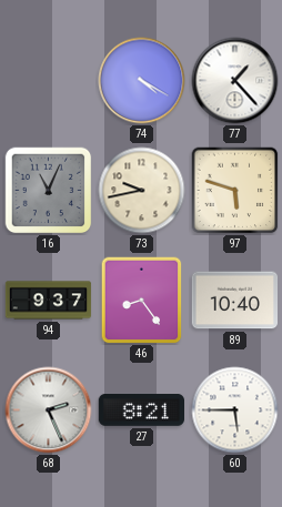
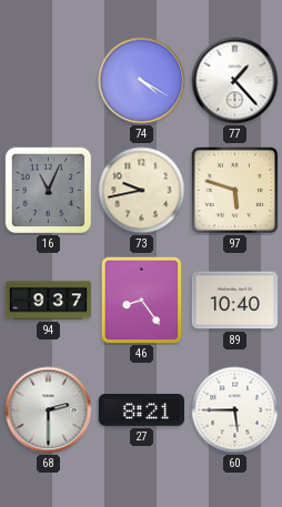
68: 2:26 -> 2:30
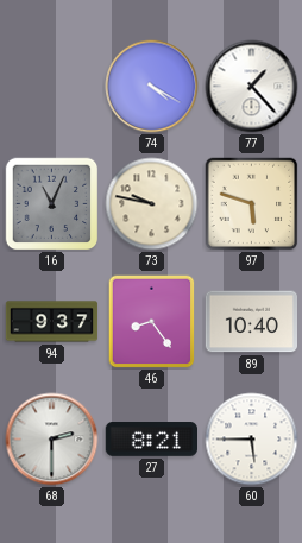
73: 9:43 -> 9:47
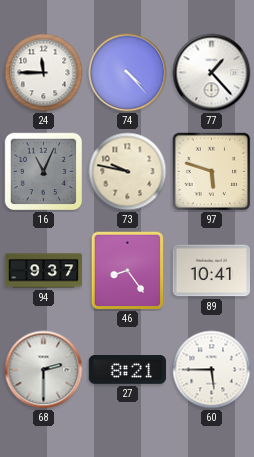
24: none -> 11:45
74: 4:20 -> 4:23
89: 10:40 -> 10:41
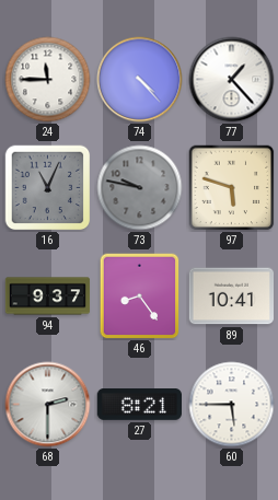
73 dial: cream -> grey
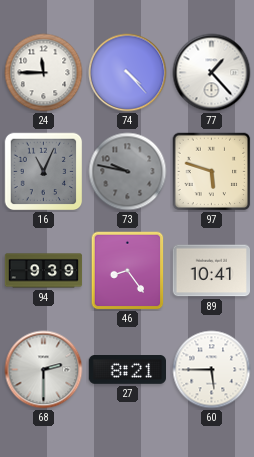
94: 9:37 -> 9:39
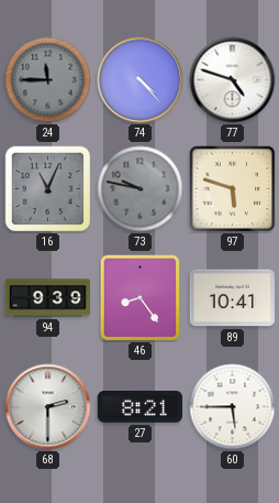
24 dial: white -> grey
77: 1:23 -> 4:48
